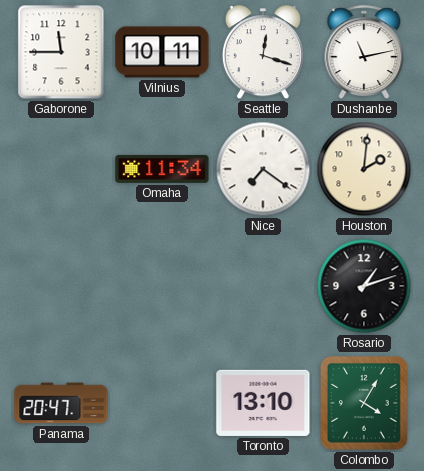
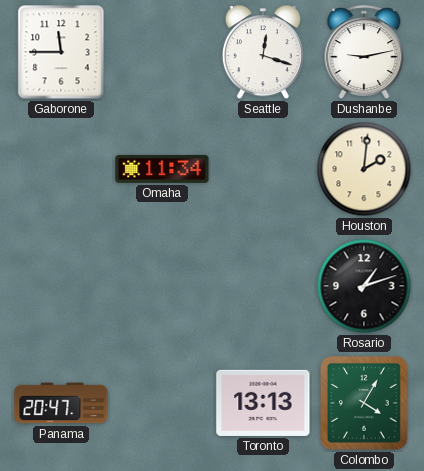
Vilnius: 10:11 -> none
Dushanbe: 11:13 -> 9:13
Nice: 7:21 -> none
Toronto: 13:10 -> 13:13
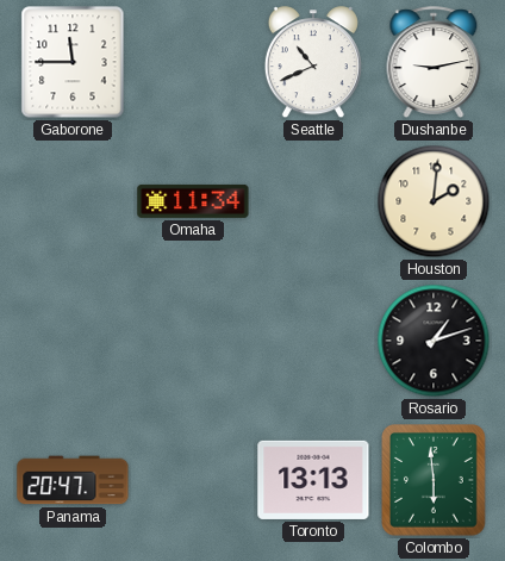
Seattle: 12:18 -> 10:41
Colombo: 4:05 -> 5:59
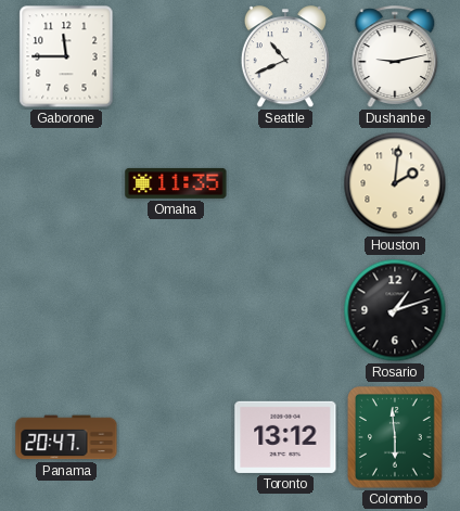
Omaha: 11:34 -> 11:35
Toronto: 13:13 -> 13:12
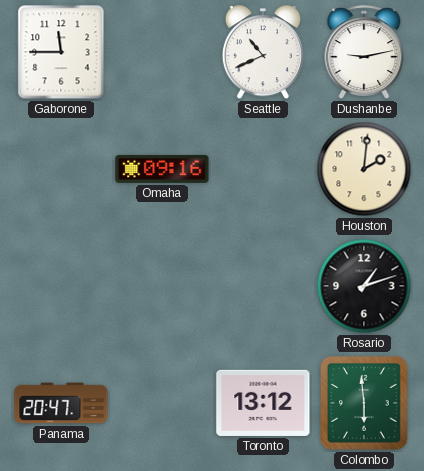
Omaha: 11:35 -> 09:16
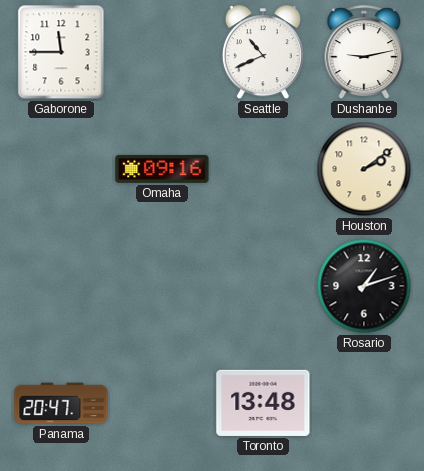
Houston: 2:01 -> 2:09
Toronto: 13:12 -> 13:48
Colombo: 5:59 -> none
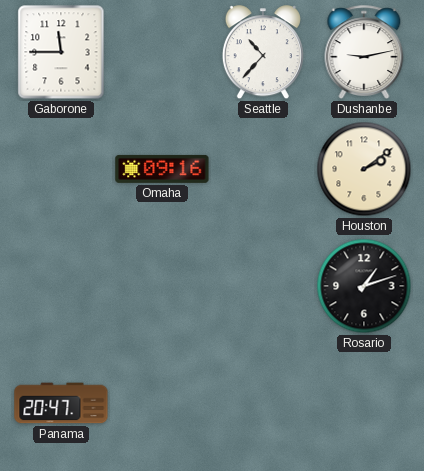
Seattle: 10:41 -> 10:37
Toronto: 13:48 -> none
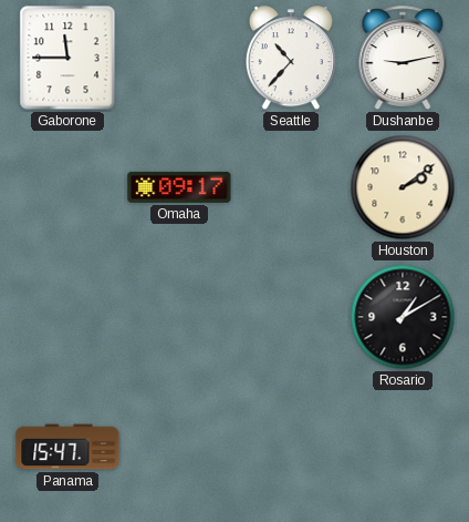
Omaha: 09:16 -> 09:17
Rosario: 1:12 -> 1:10
Panama: 20:47 -> 15:47
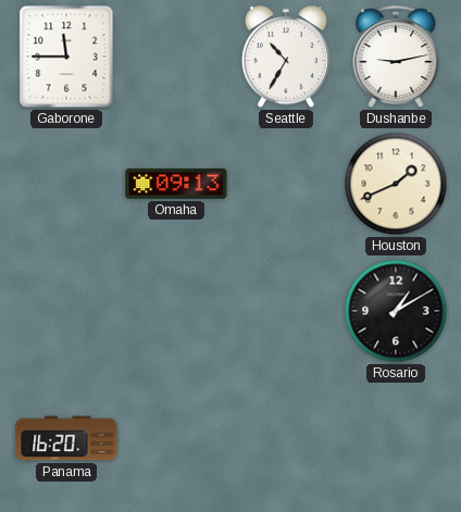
Seattle: 10:37 -> 10:35
Omaha: 09:17 -> 09:13
Houston: 2:09 -> 1:41
Panama: 15:47 -> 16:20
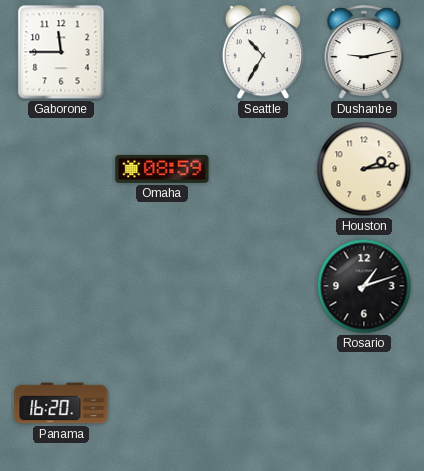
Omaha: 09:13 -> 08:59
Houston: 1:41 -> 2:14
Rosario: 1:10 -> 1:12
